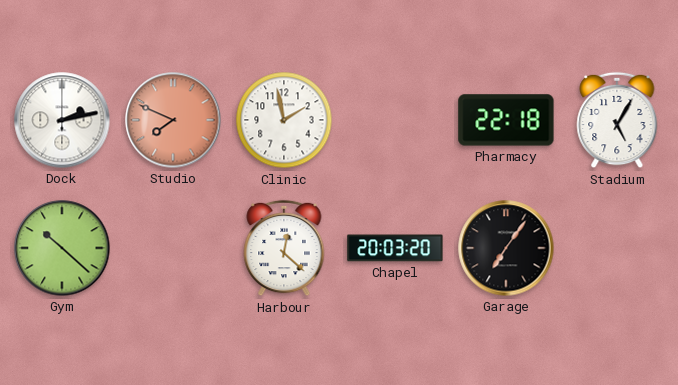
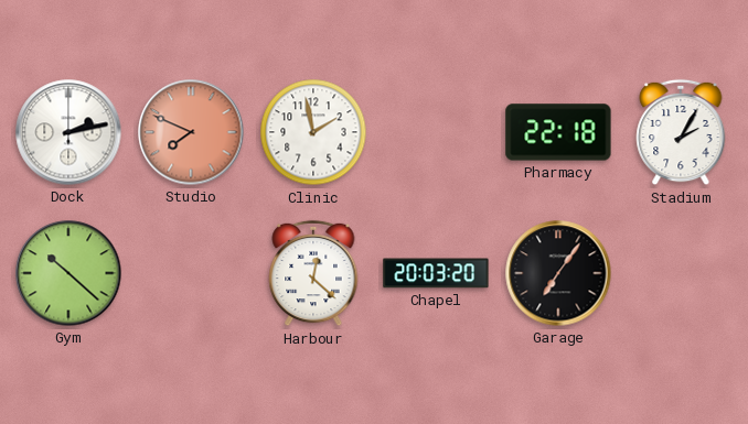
Stadium: 5:05 -> 2:05
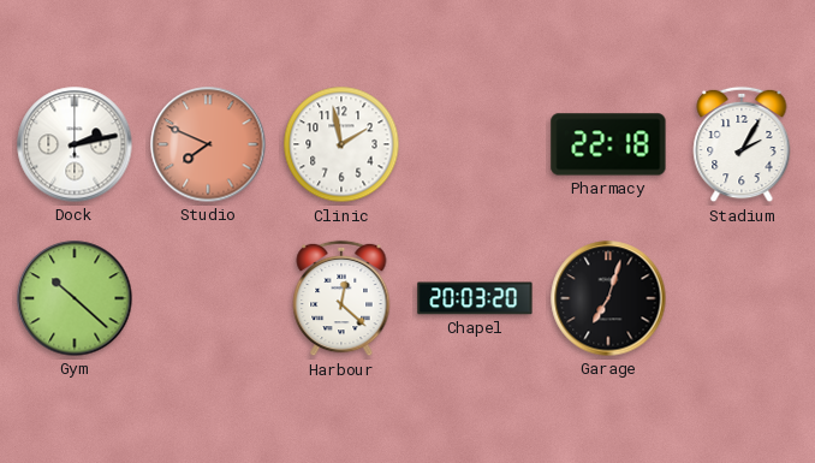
Garage: 7:06 -> 7:03
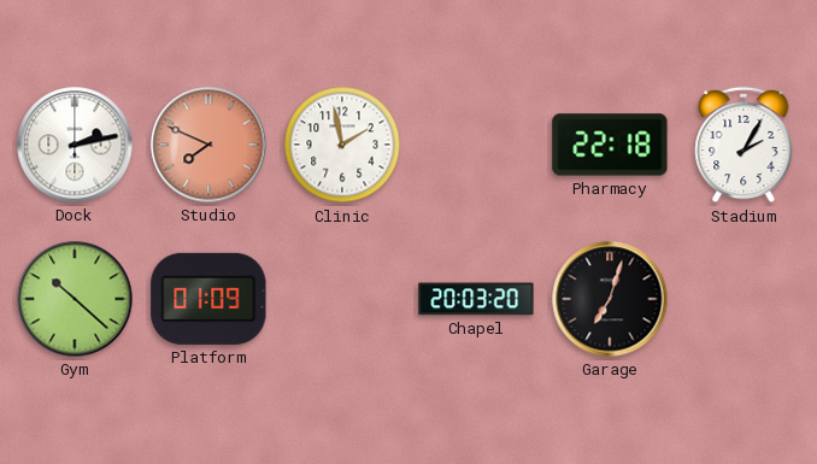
Platform: none -> 01:09
Harbour: 12:22 -> none
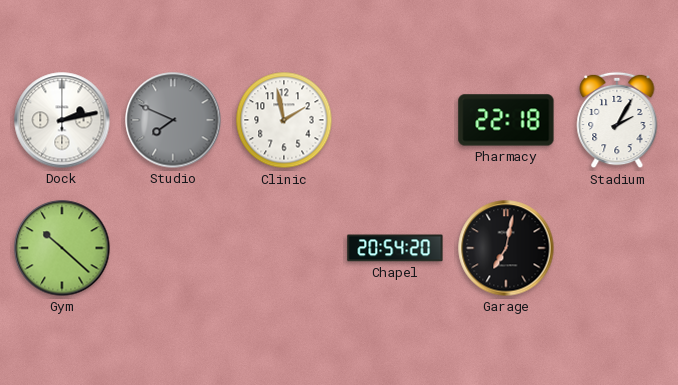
Studio dial: salmon -> grey
Platform: 01:09 -> none
Chapel: 20:03 -> 20:54
Garage: 7:03 -> 7:02
